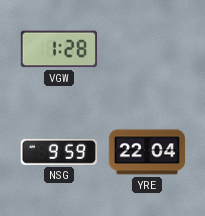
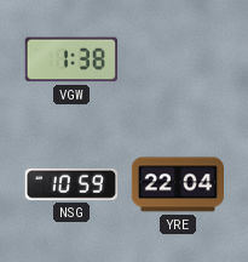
VGW: 1:28 -> 1:38
NSG: 9:59 -> 10:59
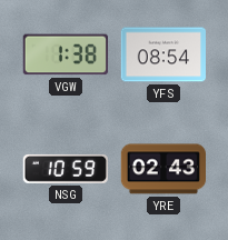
YFS: none -> 08:54
YRE: 22:04 -> 02:43
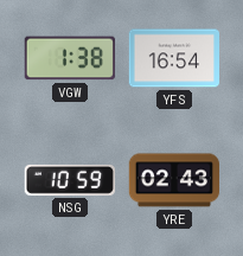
YFS: 08:54 -> 16:54
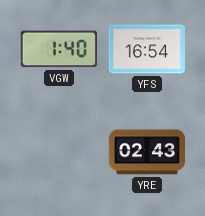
VGW: 1:38 -> 1:40
NSG: 10:59 -> none
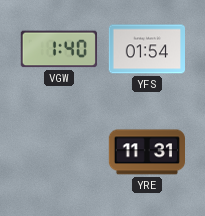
YFS: 16:54 -> 01:54
YRE: 02:43 -> 11:31
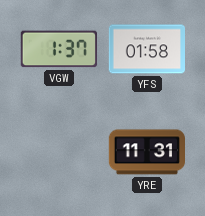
VGW: 1:40 -> 1:37
YFS: 01:54 -> 01:58
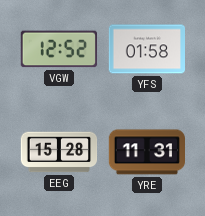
VGW: 1:37 -> 12:52
EEG: none -> 15:28
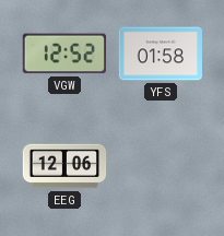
EEG: 15:28 -> 12:06
YRE: 11:31 -> none
